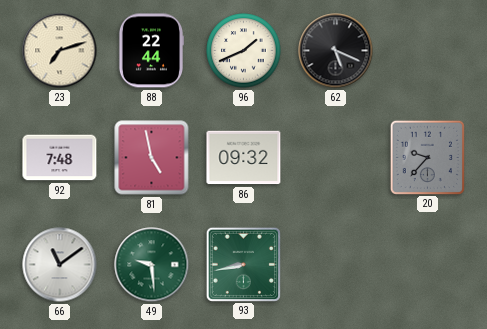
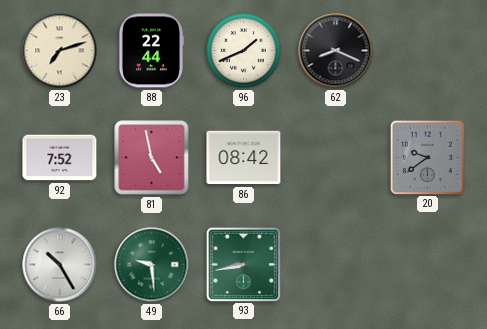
62: 5:19 -> 8:19
92: 7:48 -> 7:52
86: 09:32 -> 08:42
20: 9:37 -> 9:39
66: 11:09 -> 10:25
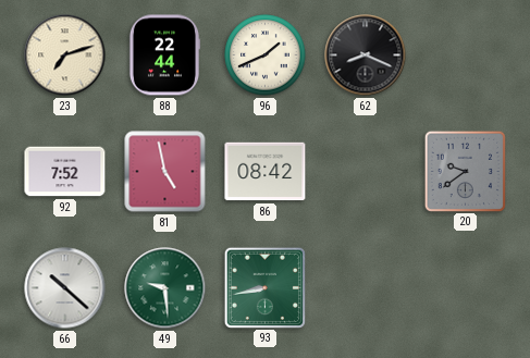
66: 10:25 -> 10:22
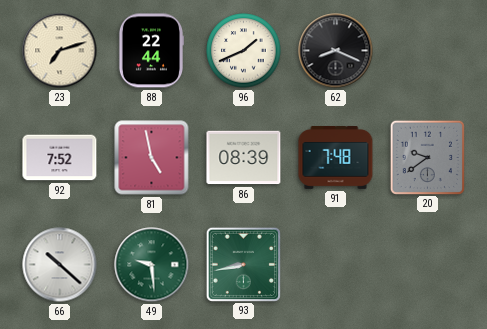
86: 08:42 -> 08:39
91: none -> 7:48
